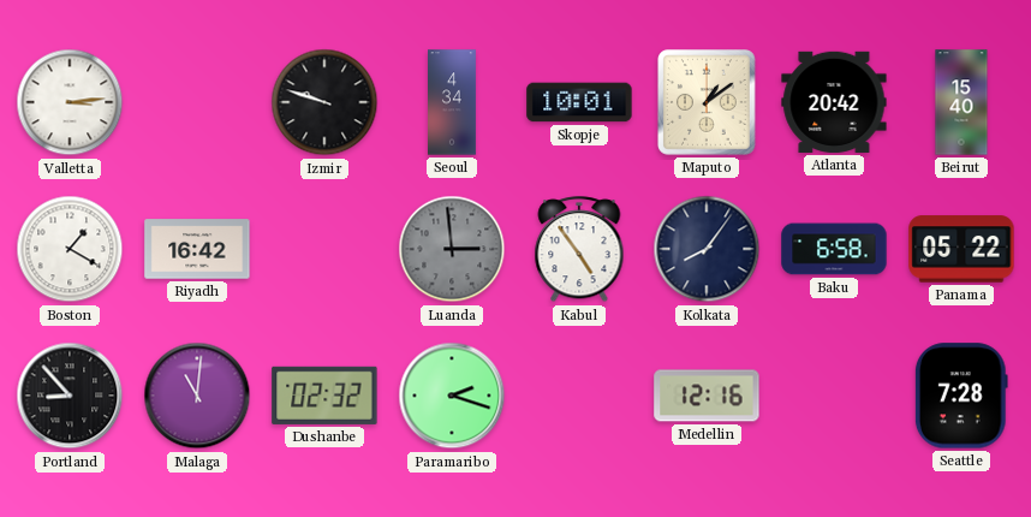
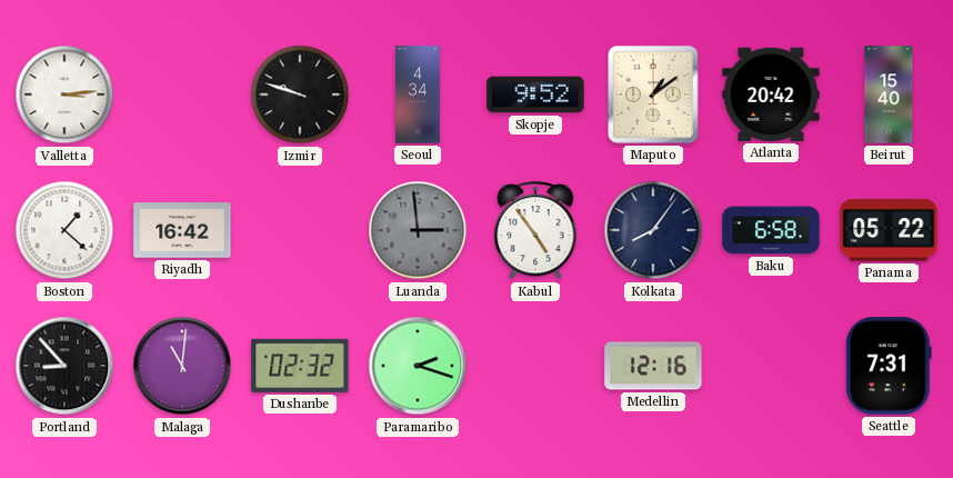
Skopje: 10:01 -> 9:52
Boston: 1:20 -> 1:22
Seattle: 7:28 -> 7:31
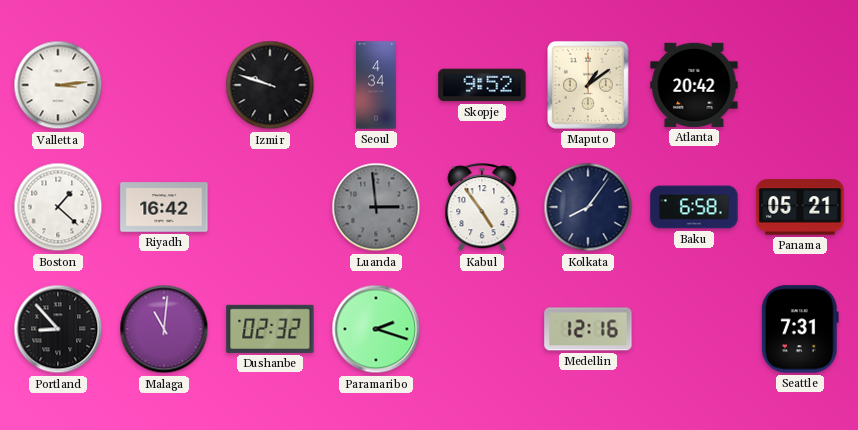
Beirut: 15:40 -> none
Panama: 05:22 -> 05:21
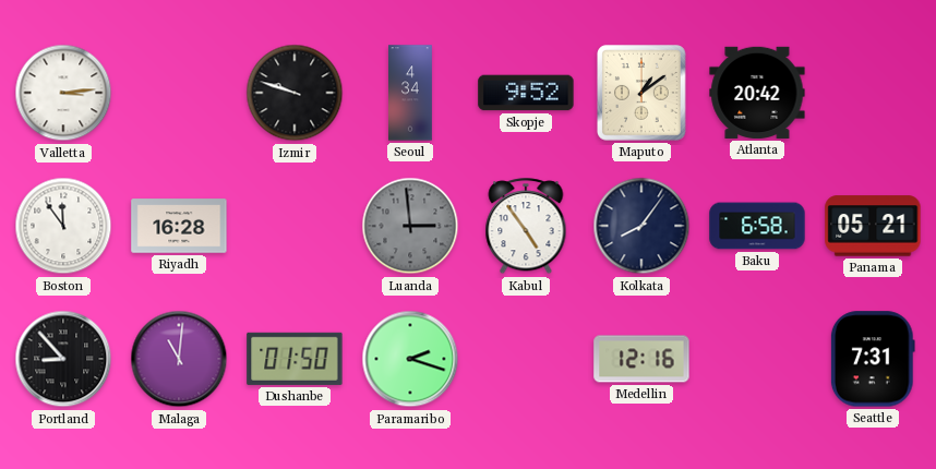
Boston: 1:22 -> 11:54
Riyadh: 16:42 -> 16:28
Dushanbe: 02:32 -> 01:50
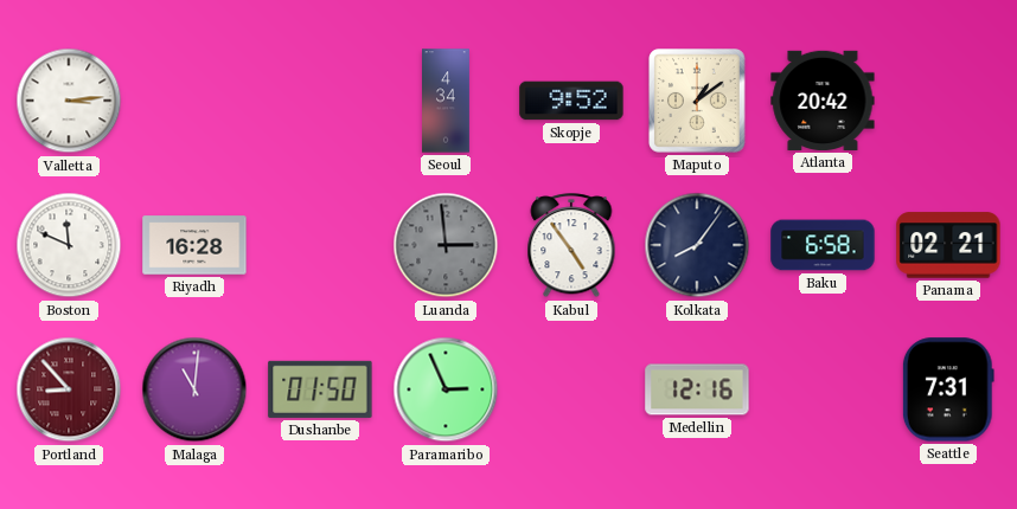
Izmir: 9:48 -> none
Boston: 11:54 -> 11:49
Panama: 05:21 -> 02:21
Portland dial: black -> burgundy
Paramaribo: 2:18 -> 2:56
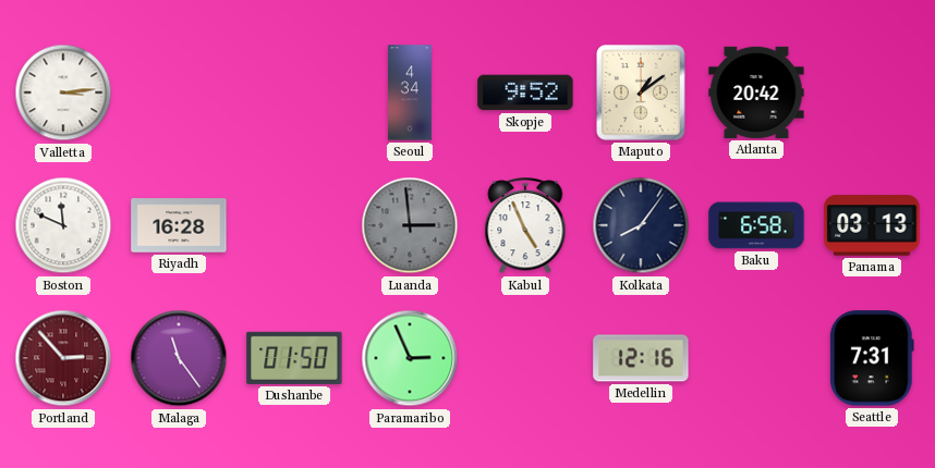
Kabul: 4:54 -> 4:56
Panama: 02:21 -> 03:13
Portland: 8:53 -> 2:53
Malaga: 11:01 -> 11:24
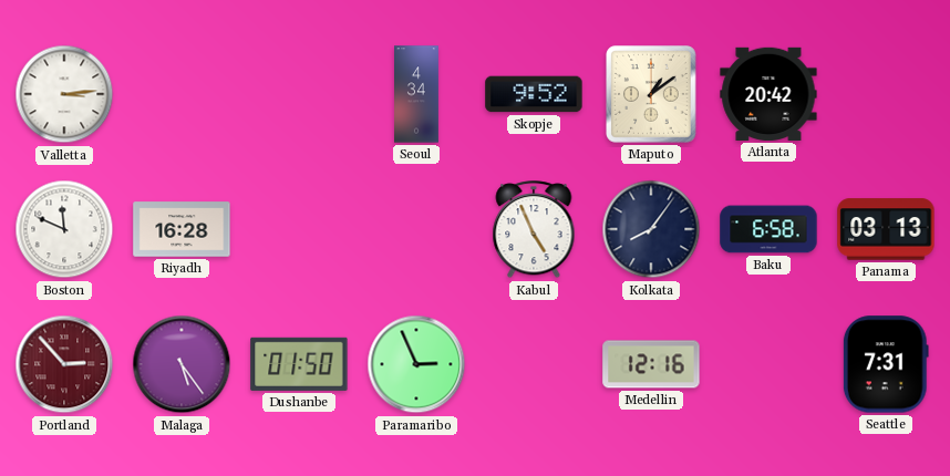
Luanda: 2:59 -> none
Malaga: 11:24 -> 5:24
